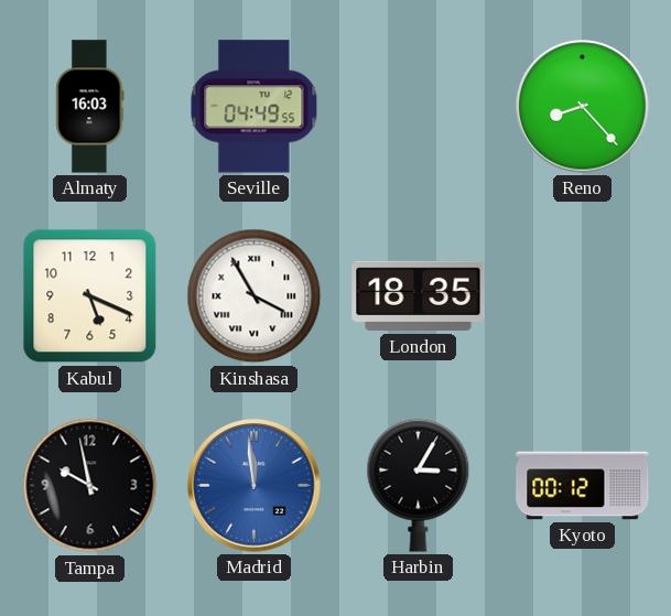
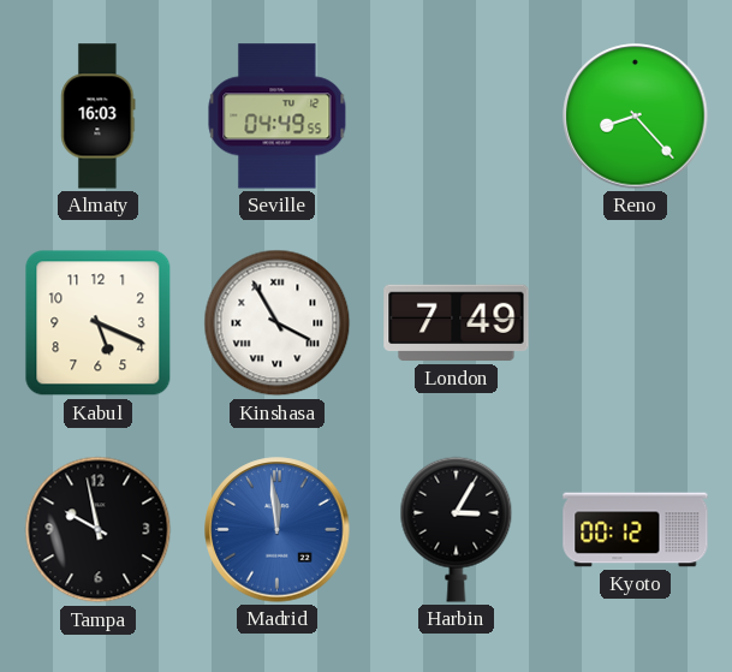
London: 18:35 -> 7:49
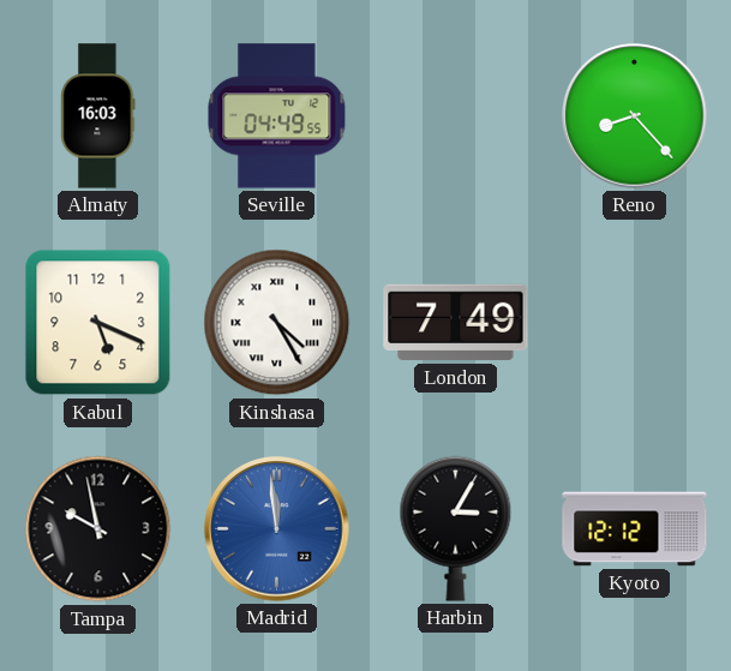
Kinshasa: 3:55 -> 4:25
Kyoto: 00:12 -> 12:12
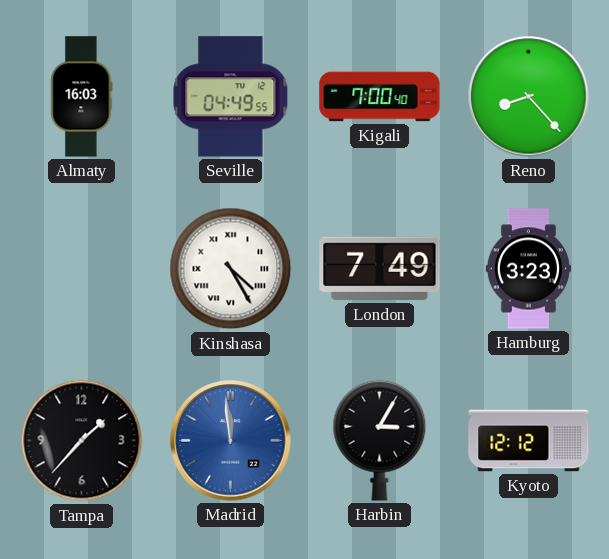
Kigali: none -> 7:00
Kabul: 5:19 -> none
Hamburg: none -> 3:23
Tampa: 9:58 -> 1:37
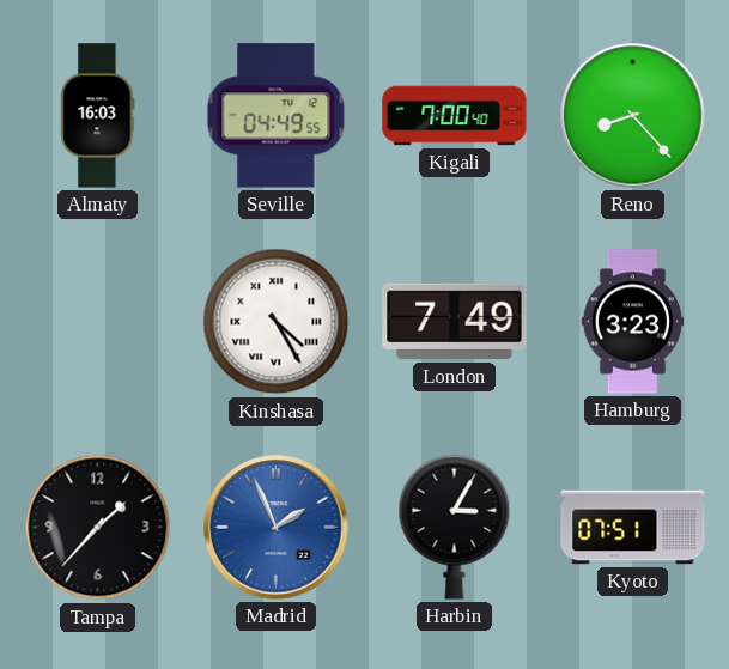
Madrid: 11:59 -> 1:56
Kyoto: 12:12 -> 07:51
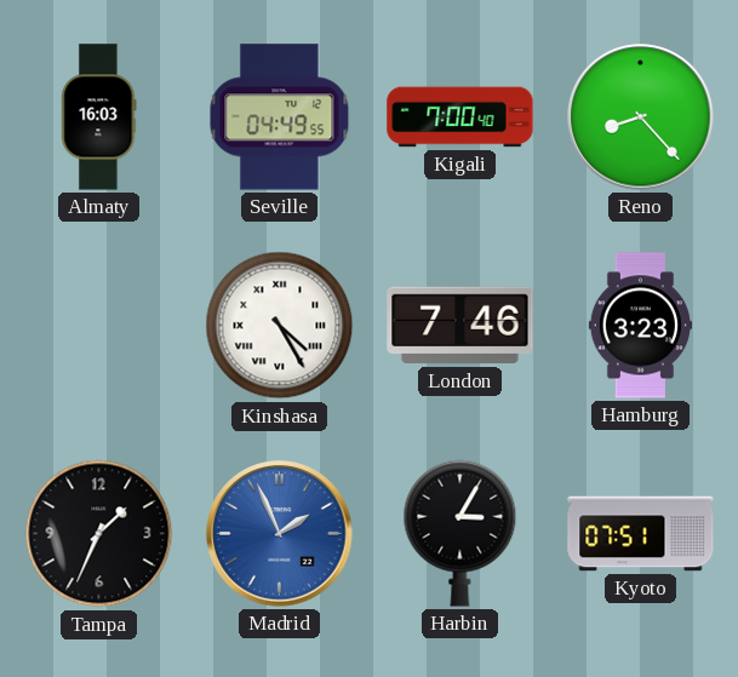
London: 7:49 -> 7:46
Tampa: 1:37 -> 1:34
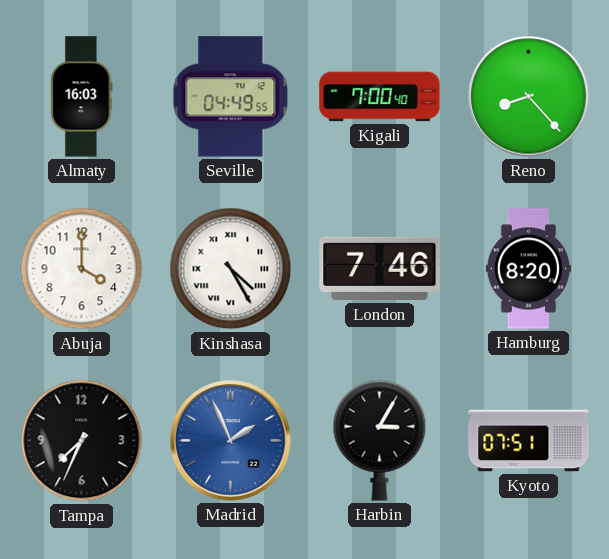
Abuja: none -> 4:00
Hamburg: 3:23 -> 8:20
Tampa: 1:34 -> 7:34
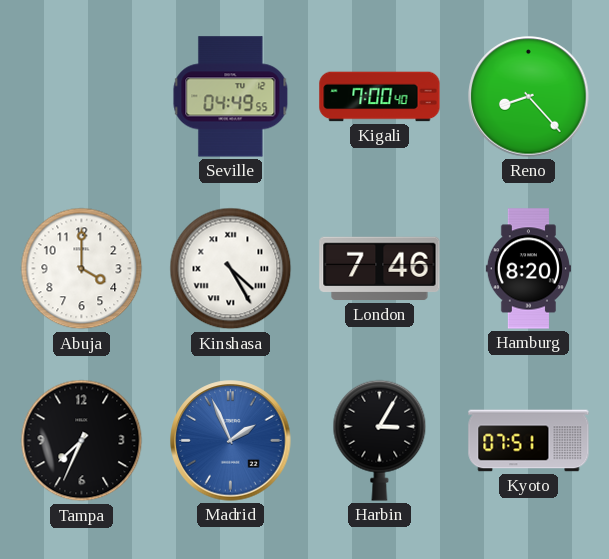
Almaty: 16:03 -> none
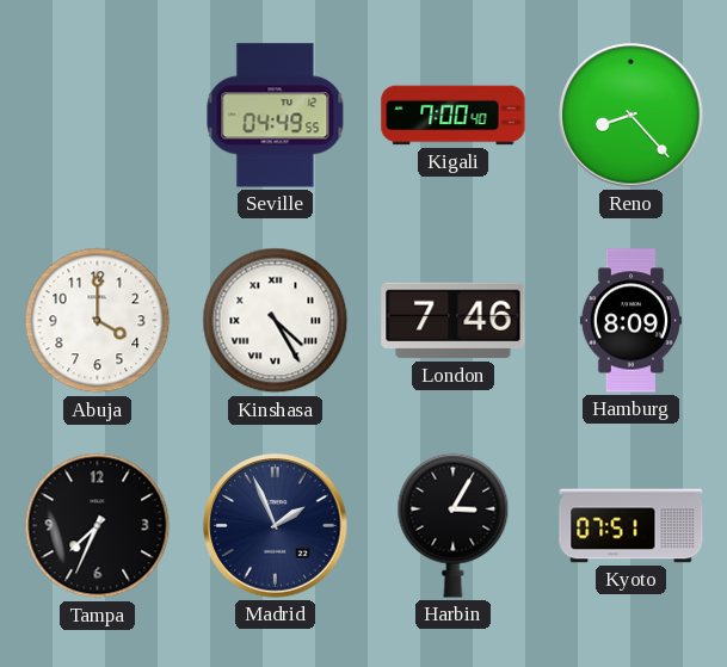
Hamburg: 8:20 -> 8:09
Madrid dial: blue -> navy
